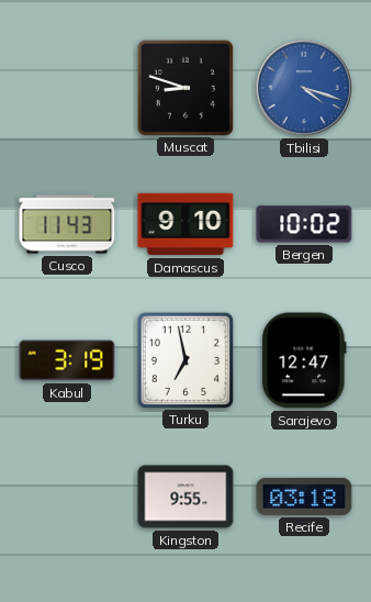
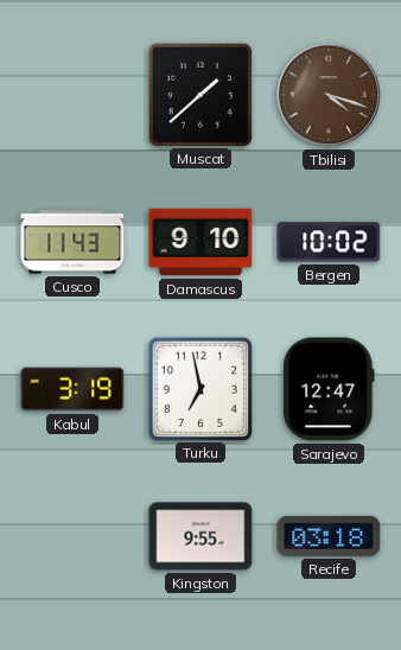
Muscat: 8:48 -> 1:38
Tbilisi dial: blue -> brown
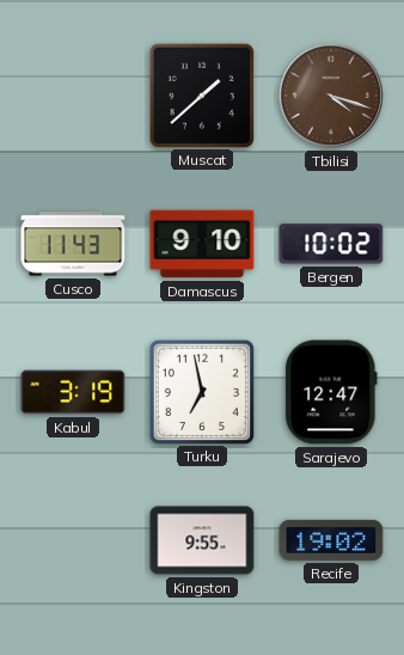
Recife: 03:18 -> 19:02
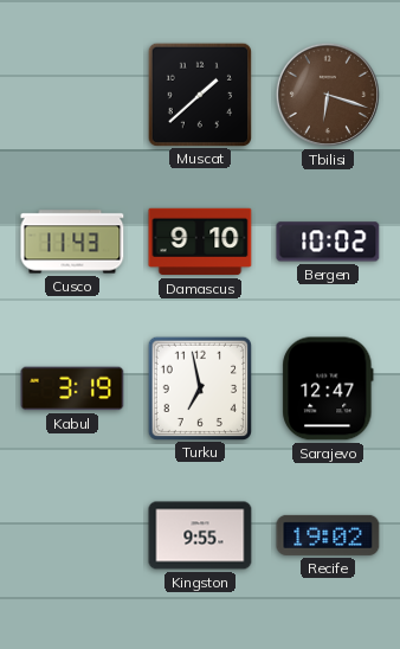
Tbilisi: 4:18 -> 6:18
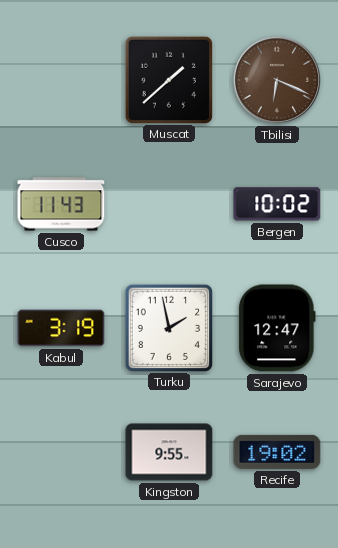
Tbilisi: 6:18 -> 6:19
Damascus: 9:10 -> none
Turku: 6:58 -> 1:58
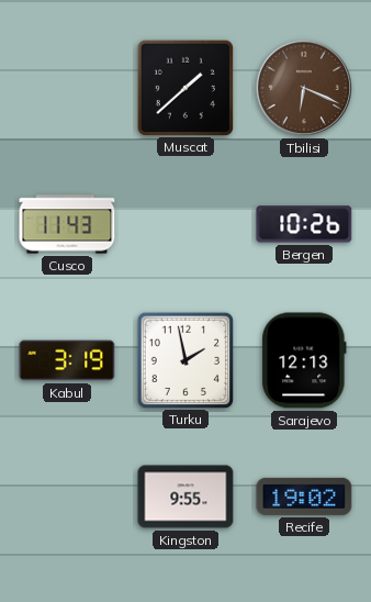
Bergen: 10:02 -> 10:26
Sarajevo: 12:47 -> 12:13
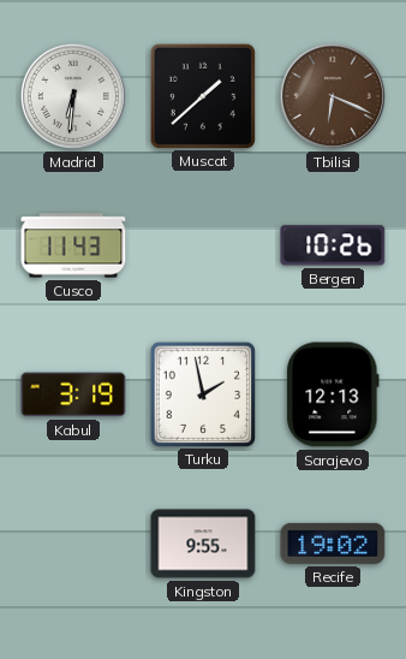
Madrid: none -> 6:31
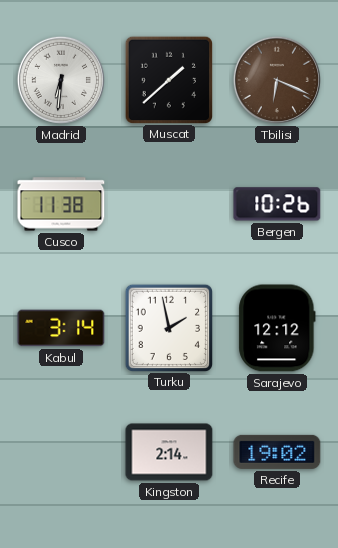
Cusco: 11:43 -> 11:38
Kabul: 3:19 -> 3:14
Sarajevo: 12:13 -> 12:12
Kingston: 9:55 -> 2:14
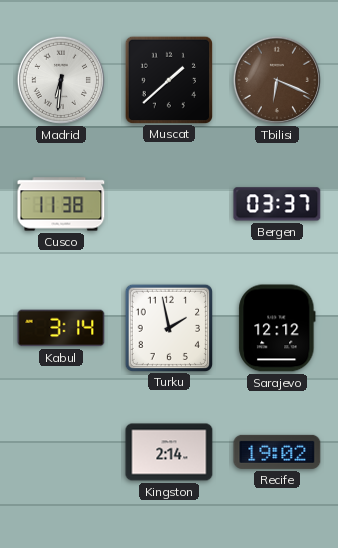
Bergen: 10:26 -> 03:37
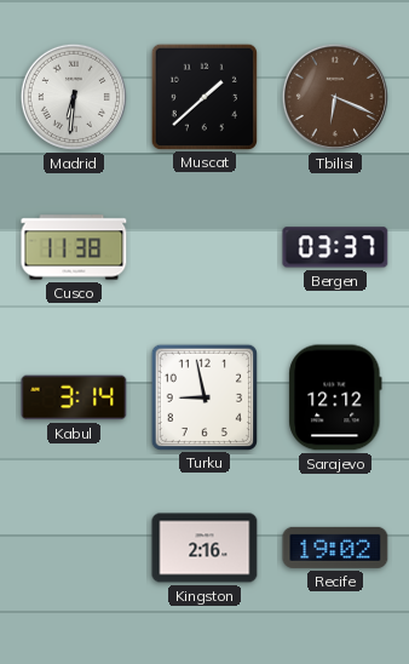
Turku: 1:58 -> 8:58
Kingston: 2:14 -> 2:16
